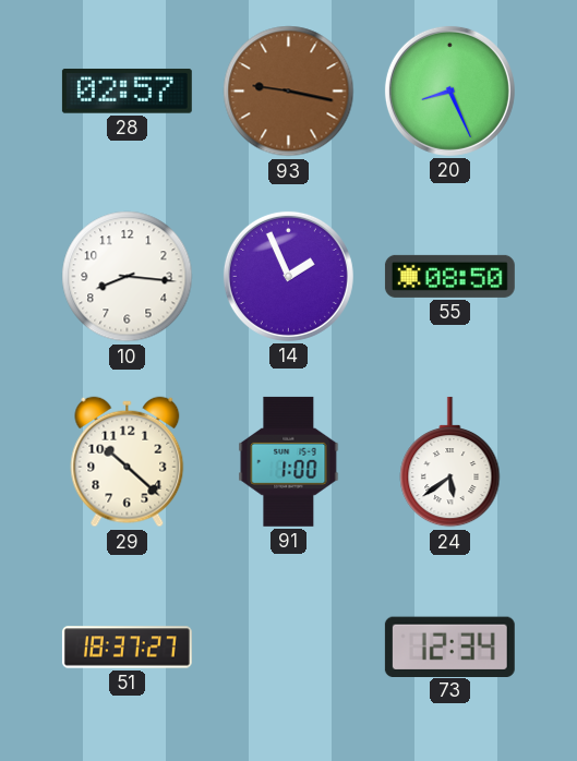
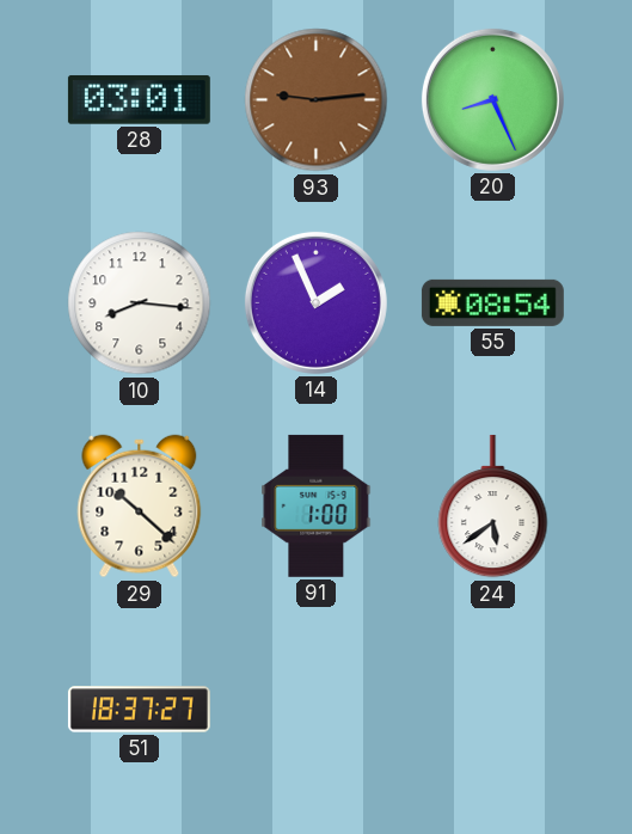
28: 02:57 -> 03:01
93: 9:17 -> 9:14
55: 08:50 -> 08:54
73: 12:34 -> none
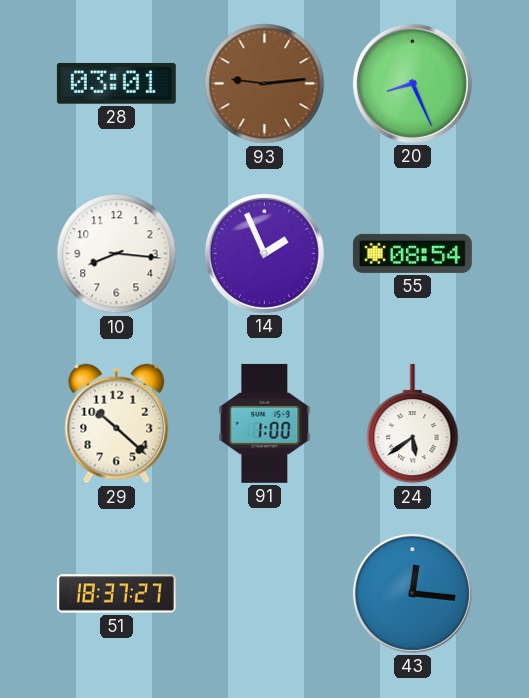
43: none -> 12:16
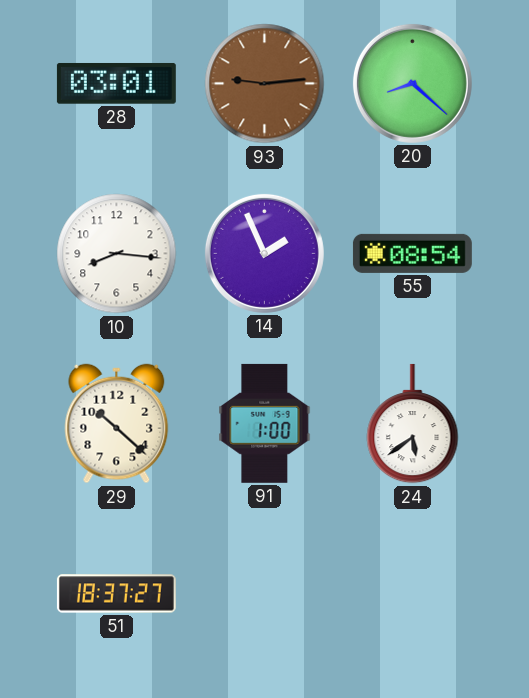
20: 8:26 -> 8:22
43: 12:16 -> none
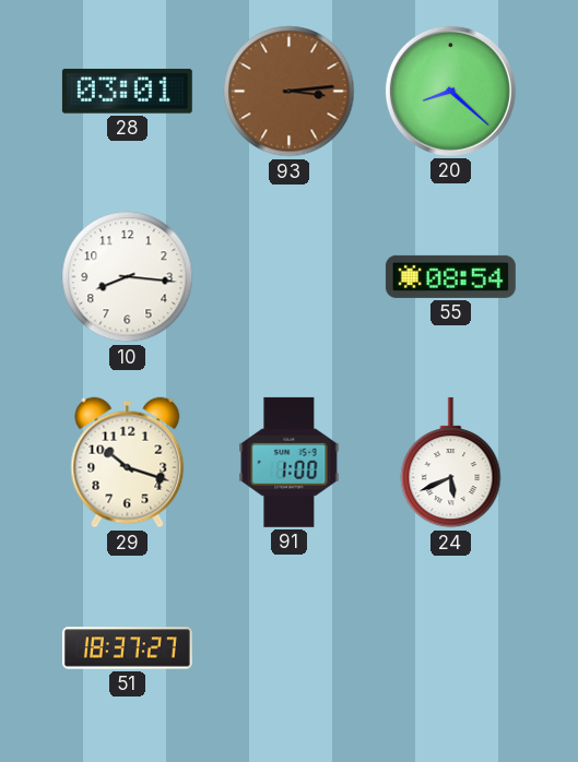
93: 9:14 -> 3:14
14: 1:56 -> none
29: 10:22 -> 10:18
24: 5:39 -> 5:41
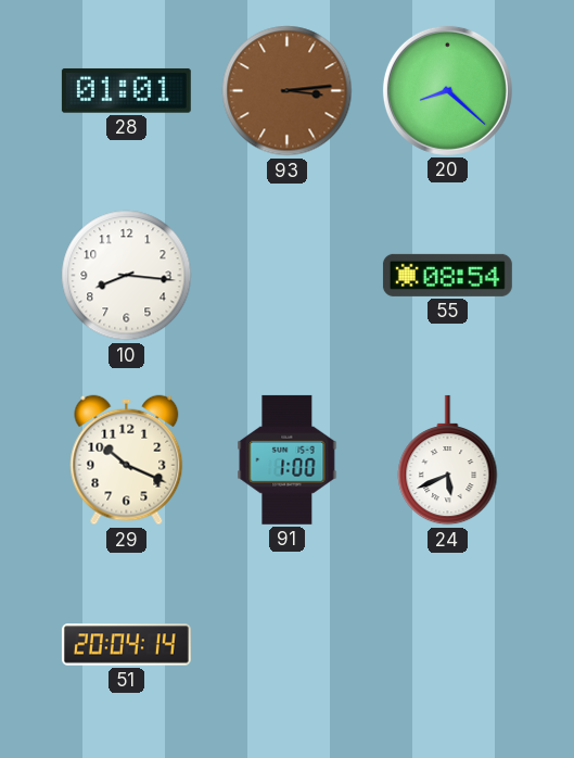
28: 03:01 -> 01:01
29: 10:18 -> 10:19
51: 18:37 -> 20:04
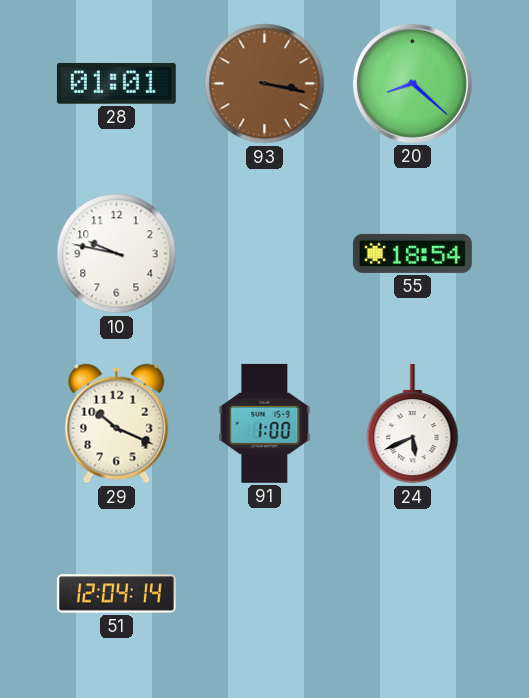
93: 3:14 -> 3:17
10: 8:16 -> 9:47
55: 08:54 -> 18:54
51: 20:04 -> 12:04
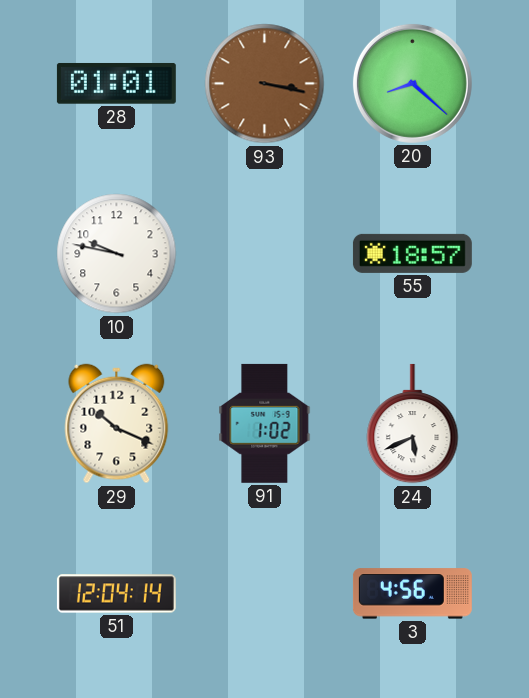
55: 18:54 -> 18:57
91: 1:00 -> 1:02
3: none -> 4:56
